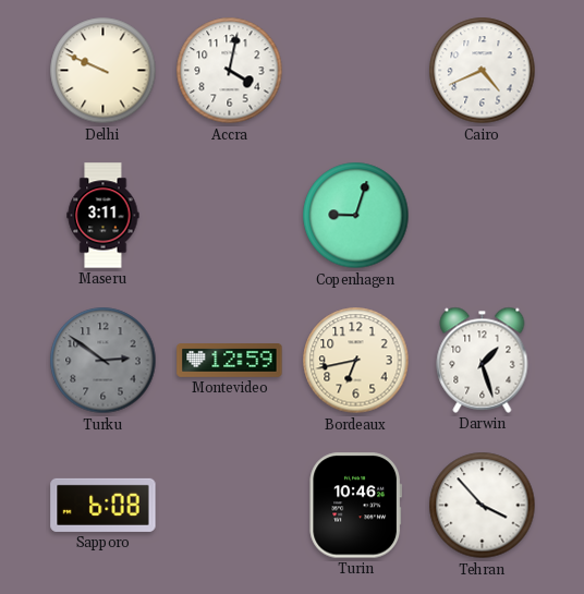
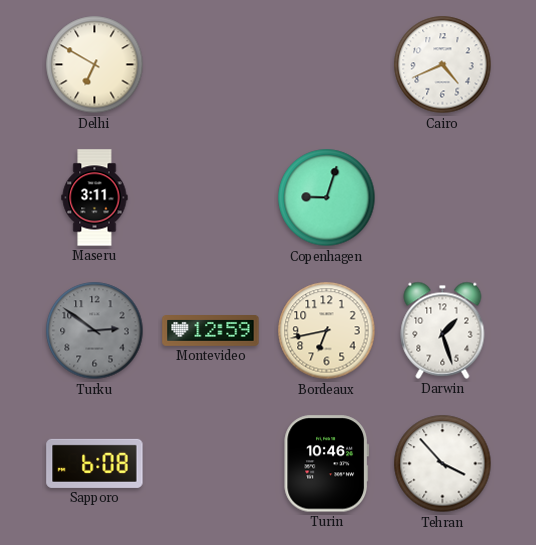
Delhi: 9:49 -> 6:50
Accra: 4:02 -> none
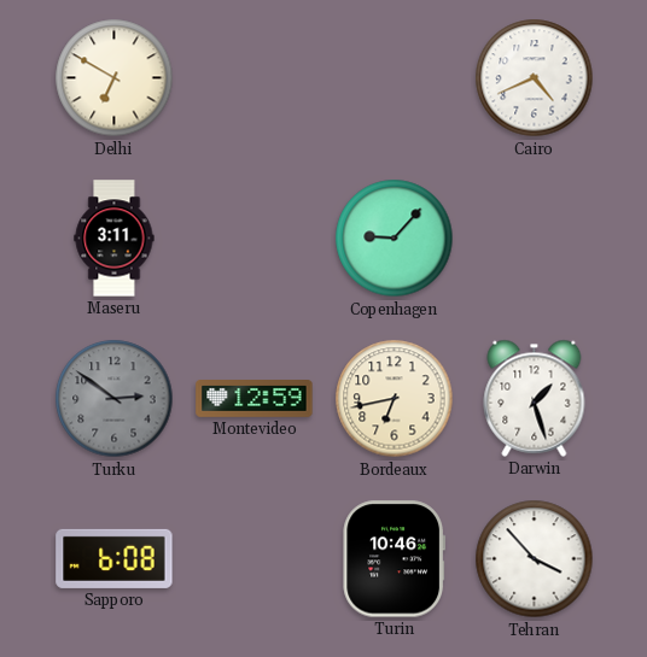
Copenhagen: 9:03 -> 9:07
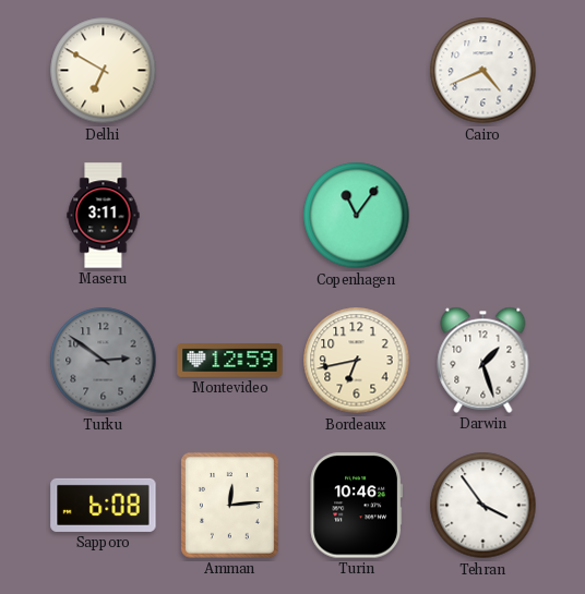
Copenhagen: 9:07 -> 11:06
Amman: none -> 12:14
Tehran: 3:53 -> 3:54
